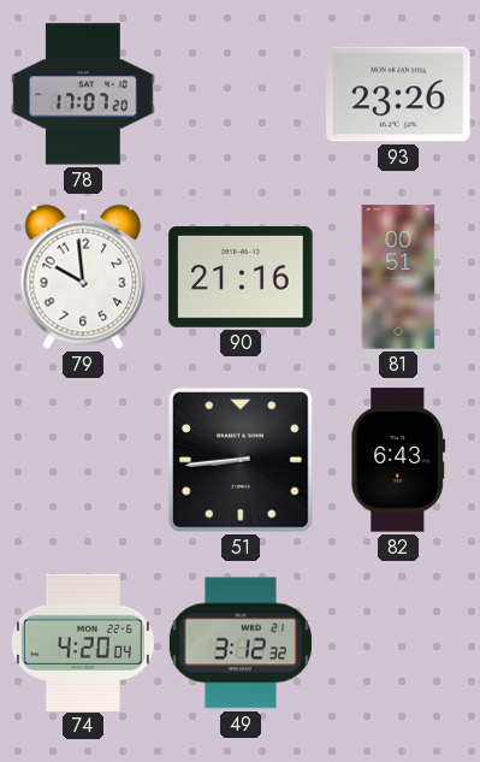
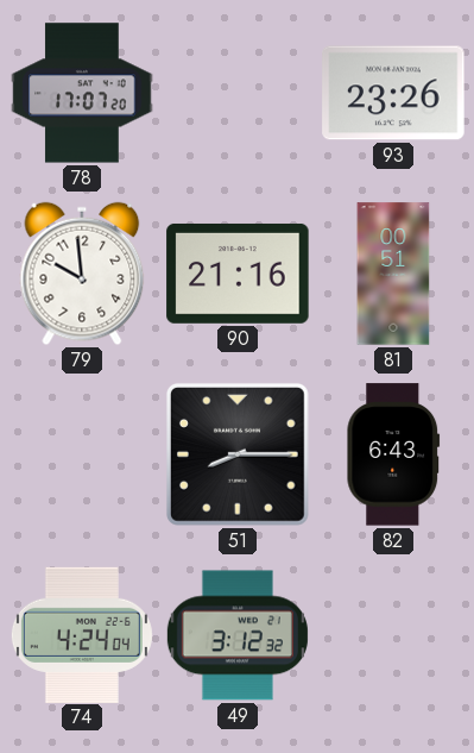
51: 8:44 -> 8:15
74: 4:20 -> 4:24
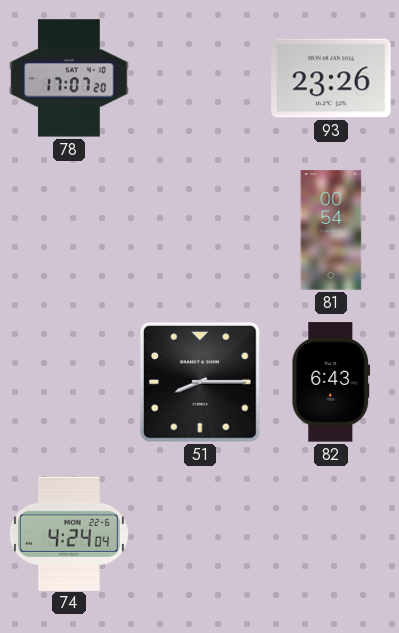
79: 9:59 -> none
90: 21:16 -> none
81: 00:51 -> 00:54
49: 3:12 -> none
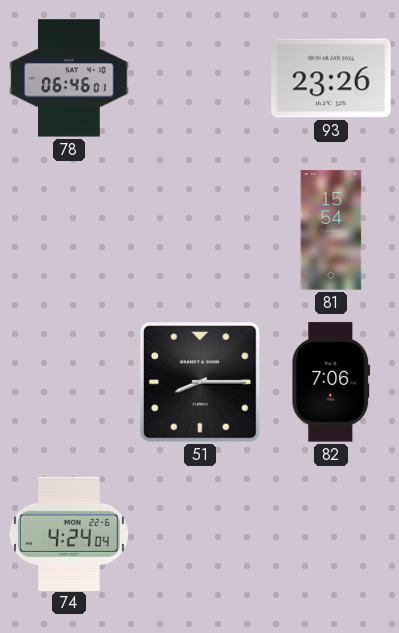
78: 17:07 -> 06:46
81: 00:54 -> 15:54
82: 6:43 -> 7:06
